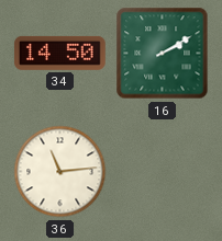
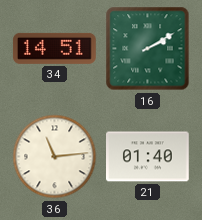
34: 14:50 -> 14:51
21: none -> 01:40
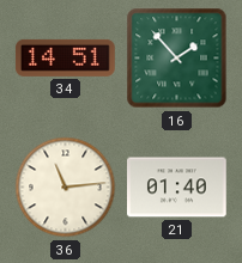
16: 2:10 -> 1:53
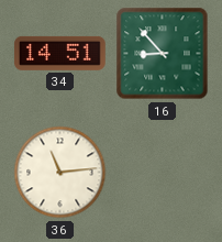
16: 1:53 -> 8:53
21: 01:40 -> none
